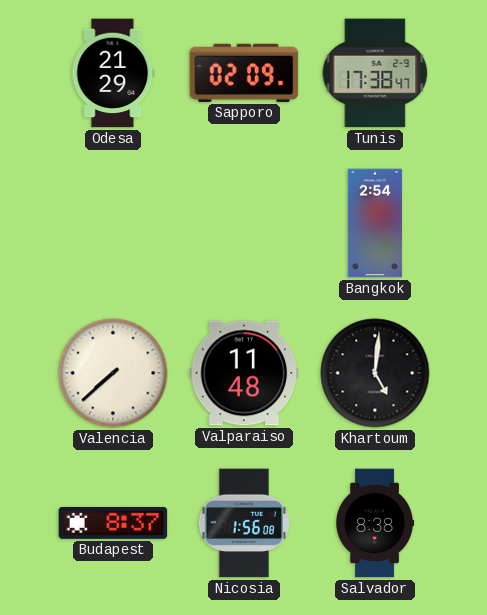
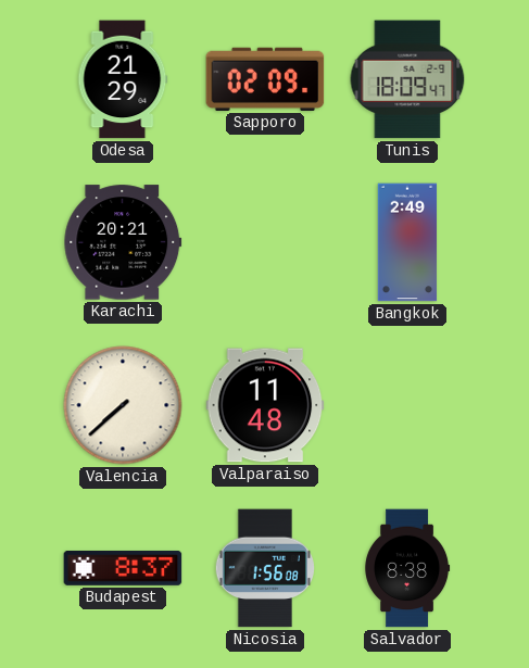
Tunis: 17:38 -> 18:09
Karachi: none -> 20:21
Bangkok: 2:54 -> 2:49
Khartoum: 5:01 -> none
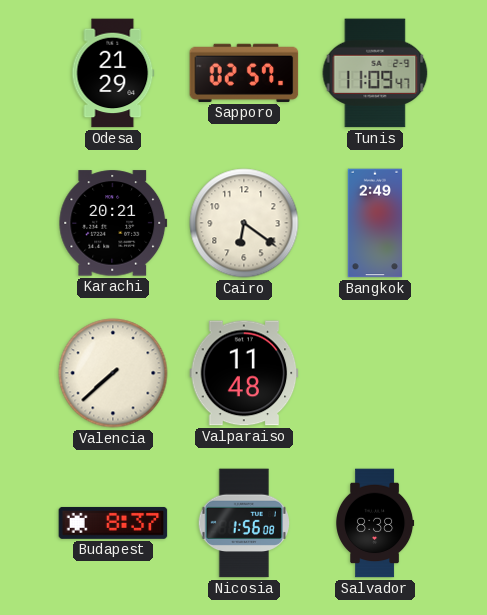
Sapporo: 02:09 -> 02:57
Tunis: 18:09 -> 11:09
Cairo: none -> 6:21
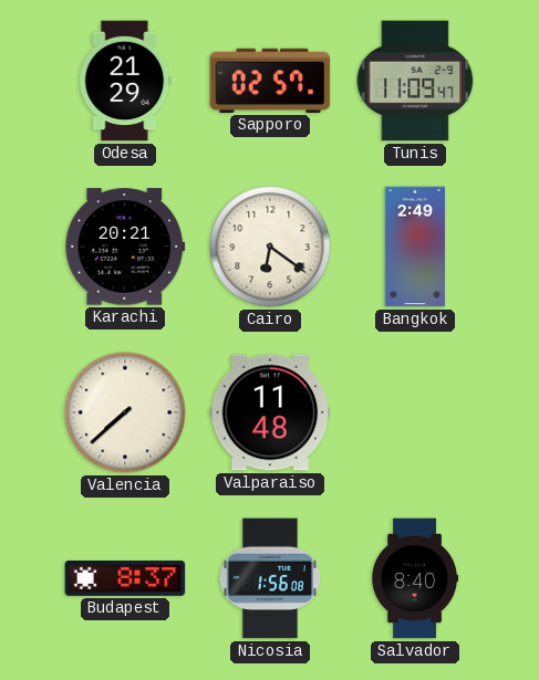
Salvador: 8:38 -> 8:40
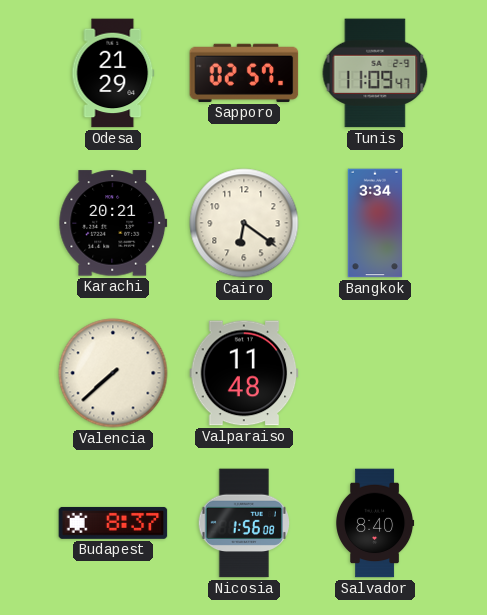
Bangkok: 2:49 -> 3:34
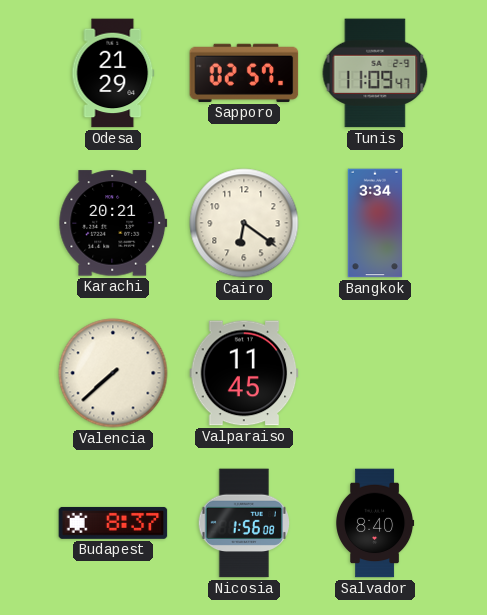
Valparaiso: 11:48 -> 11:45
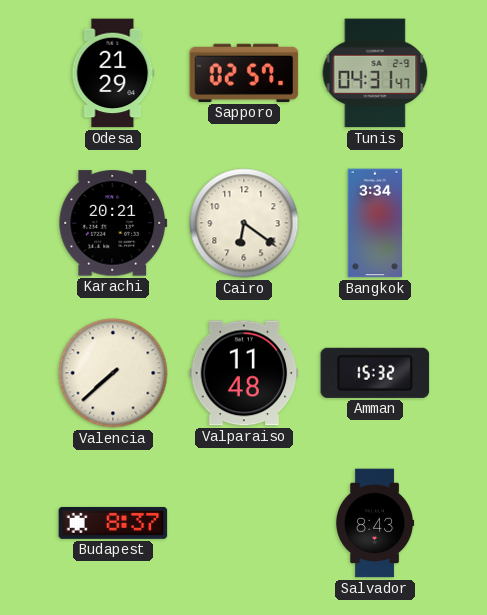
Tunis: 11:09 -> 04:31
Valparaiso: 11:45 -> 11:48
Amman: none -> 15:32
Nicosia: 1:56 -> none
Salvador: 8:40 -> 8:43
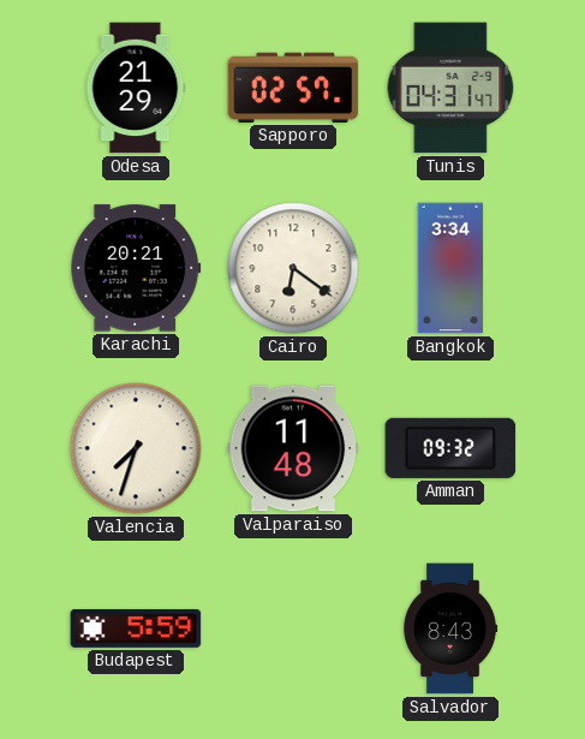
Valencia: 7:38 -> 7:33
Amman: 15:32 -> 09:32
Budapest: 8:37 -> 5:59
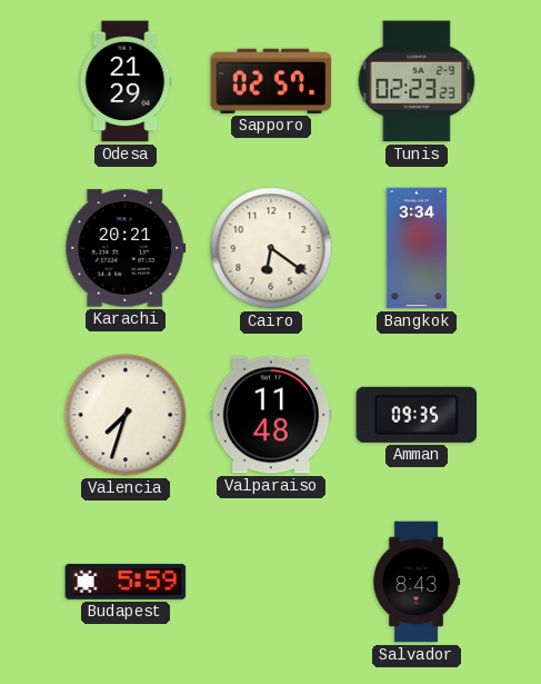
Tunis: 04:31 -> 02:23
Amman: 09:32 -> 09:35
